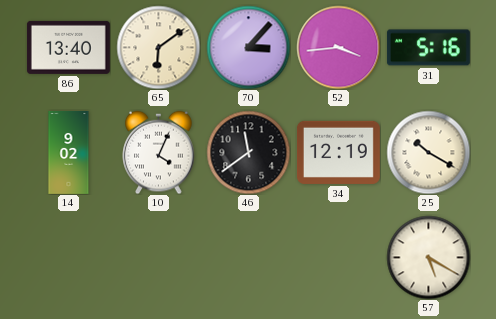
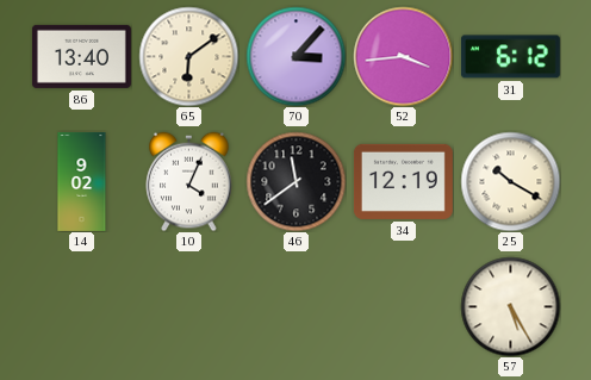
31: 5:16 -> 6:12
57: 5:20 -> 5:25
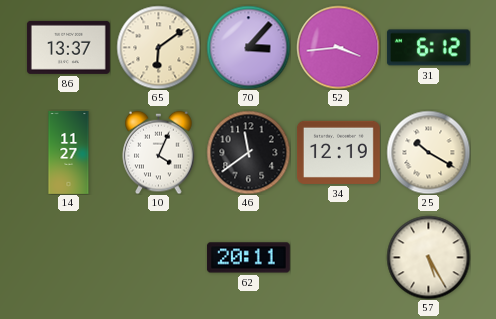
86: 13:40 -> 13:37
14: 9:02 -> 11:27
62: none -> 20:11
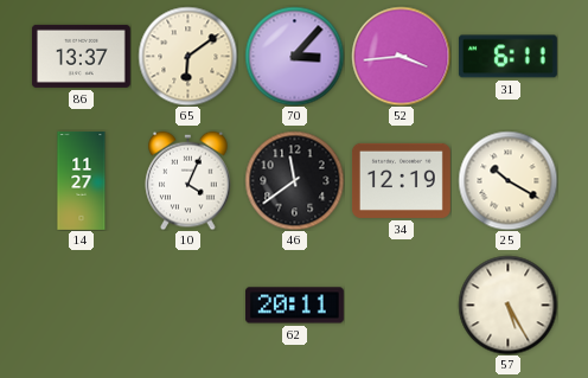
31: 6:12 -> 6:11
